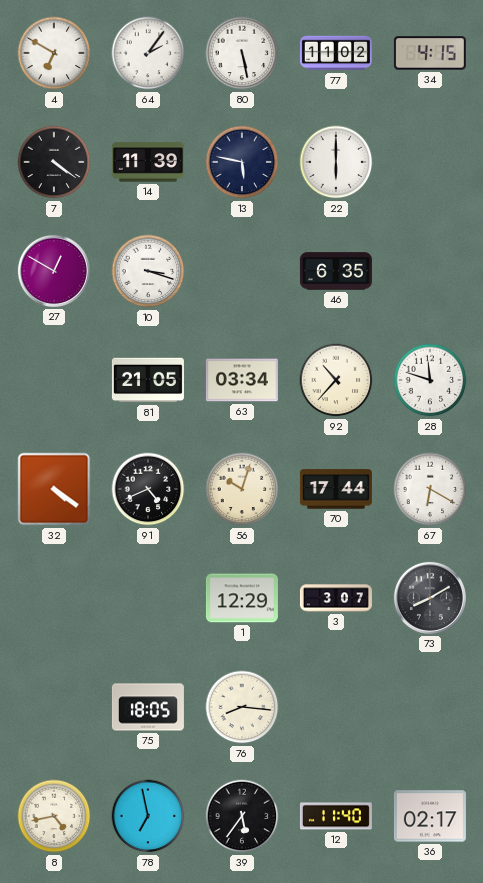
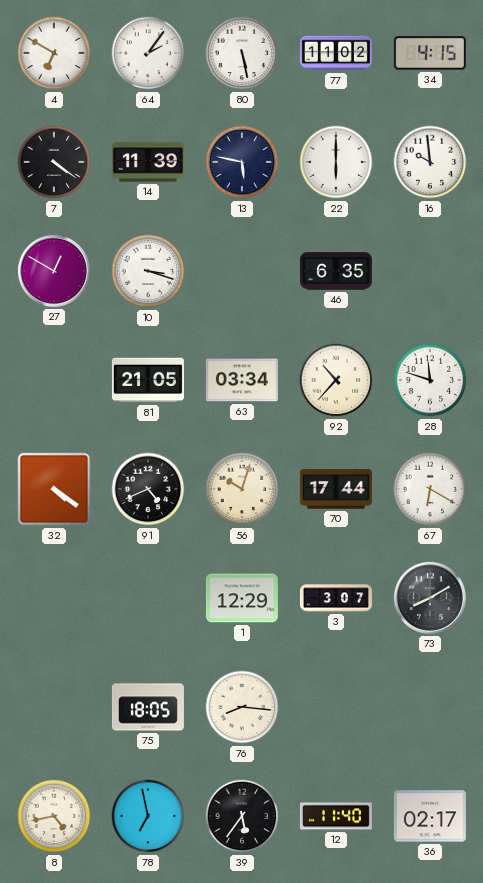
16: none -> 9:59
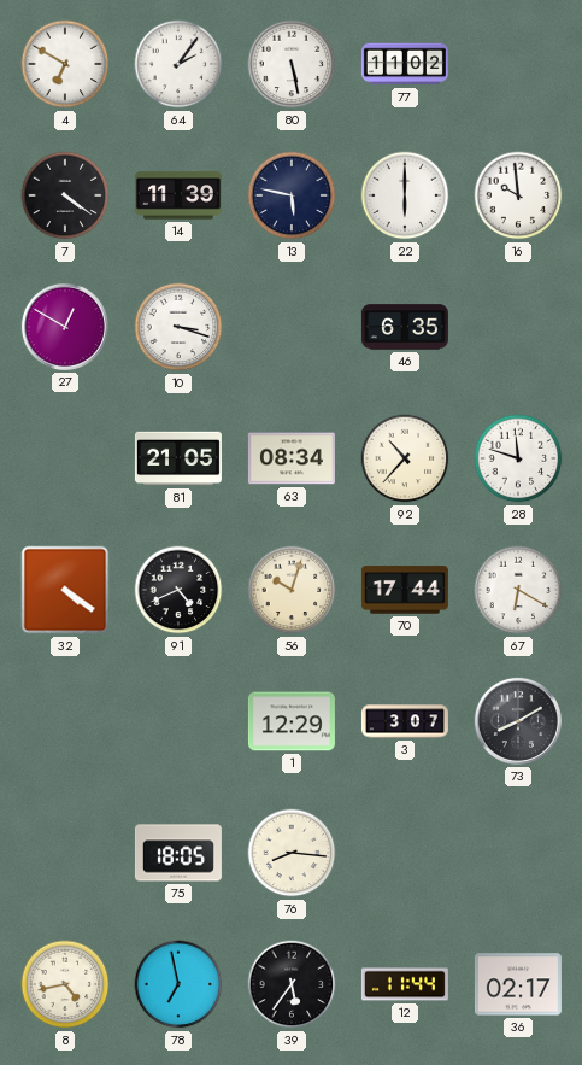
34: 4:15 -> none
63: 03:34 -> 08:34
12: 11:40 -> 11:44
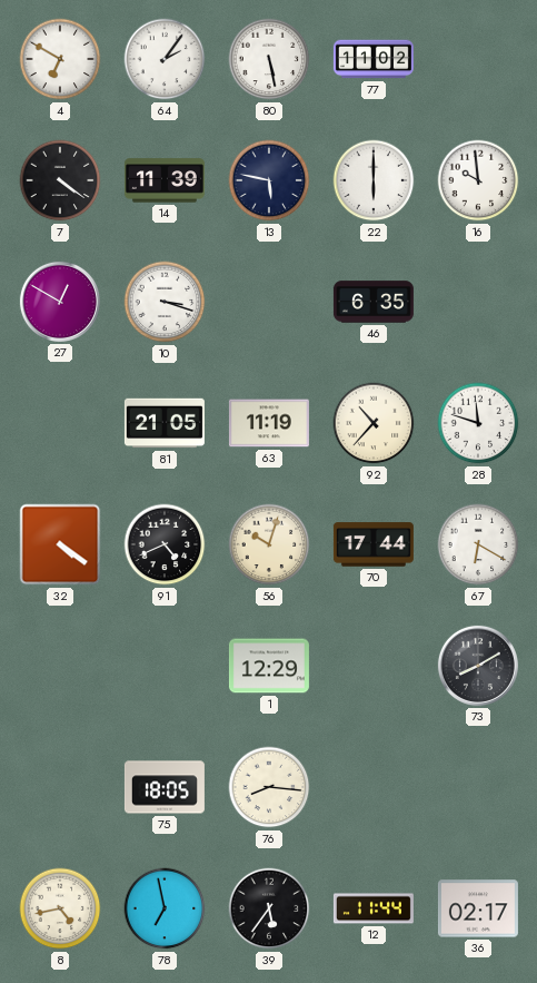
63: 08:34 -> 11:19
3: 3:07 -> none
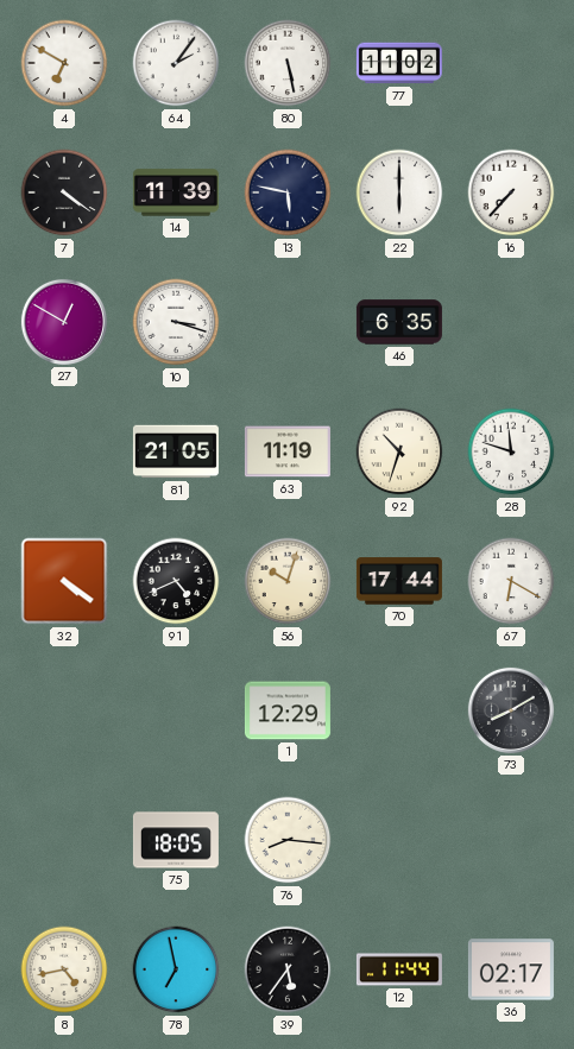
16: 9:59 -> 7:37
92: 10:37 -> 10:33
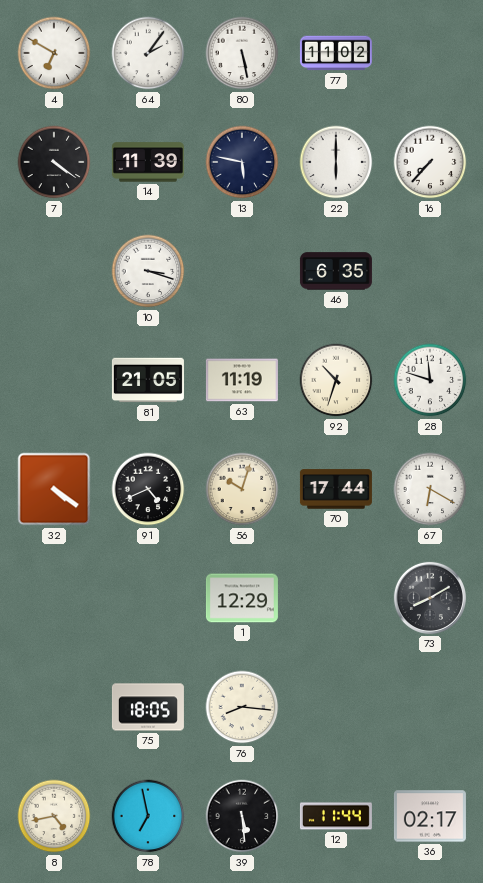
27: 12:50 -> none
39: 5:36 -> 5:29
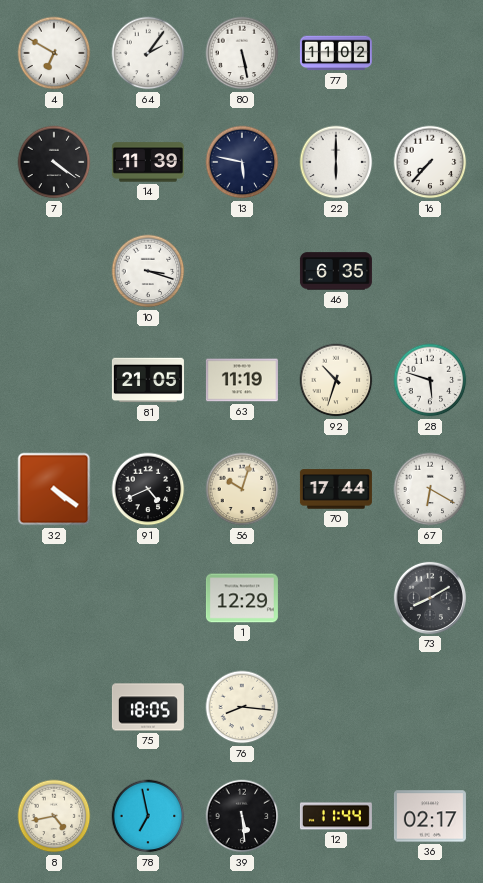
28: 11:48 -> 5:48
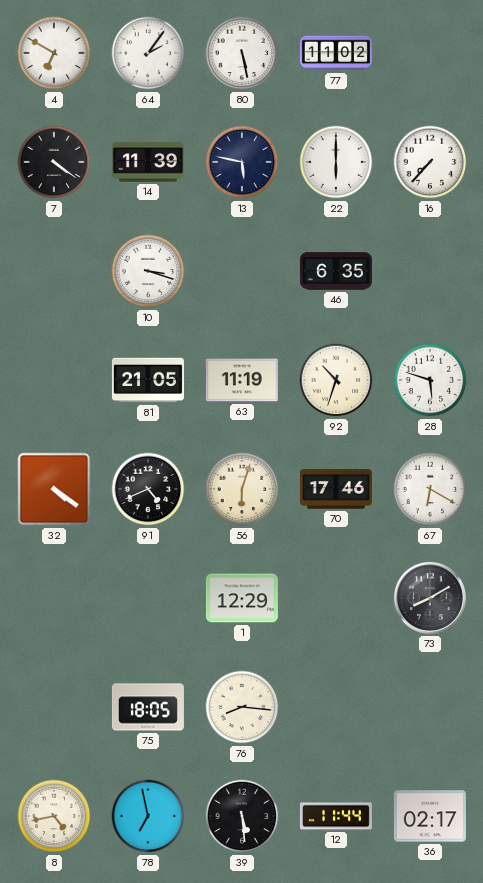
56: 10:03 -> 6:03
70: 17:44 -> 17:46
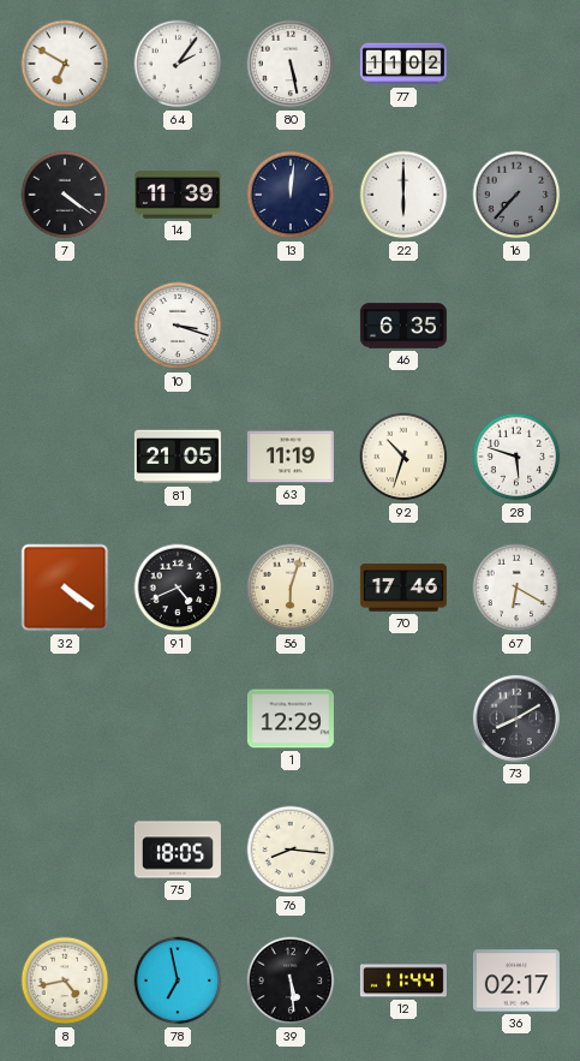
13: 5:47 -> 12:01
16 dial: white -> grey
